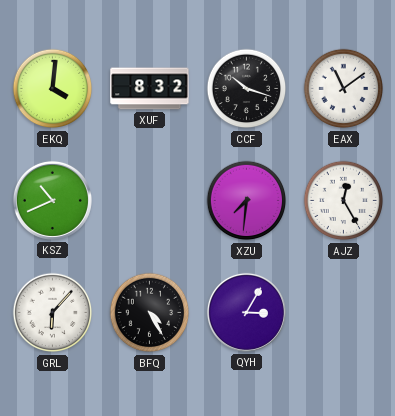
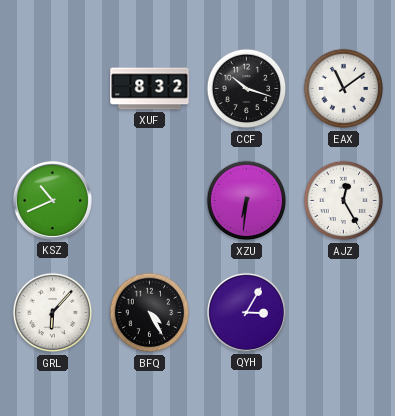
EKQ: 4:01 -> none
XZU: 7:31 -> 6:31
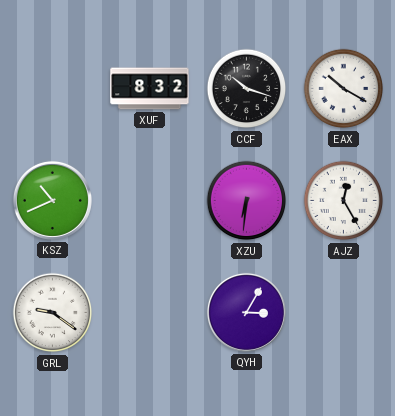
EAX: 11:09 -> 10:20
GRL: 6:07 -> 9:21
BFQ: 4:25 -> none
